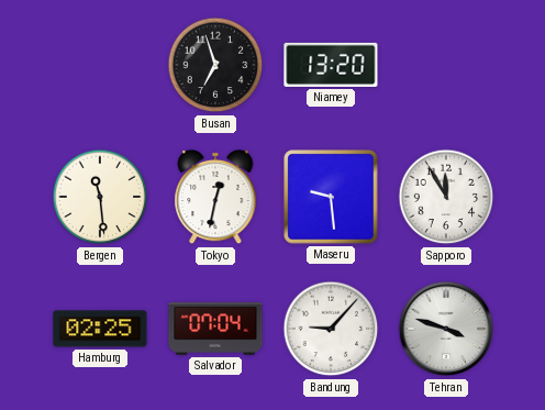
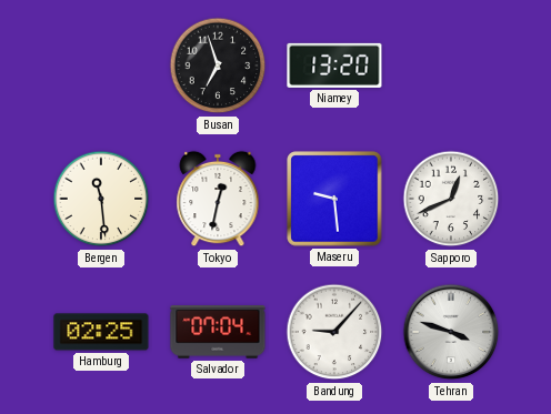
Sapporo: 11:55 -> 12:41
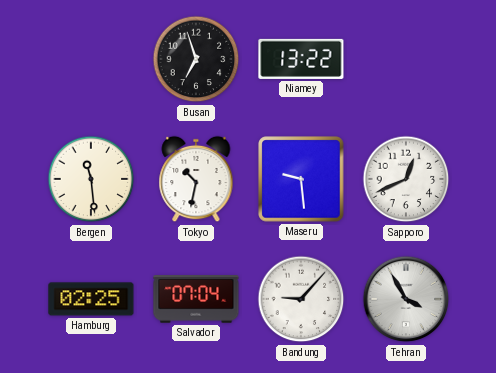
Niamey: 13:20 -> 13:22
Tokyo: 12:32 -> 10:32
Tehran: 3:48 -> 3:55
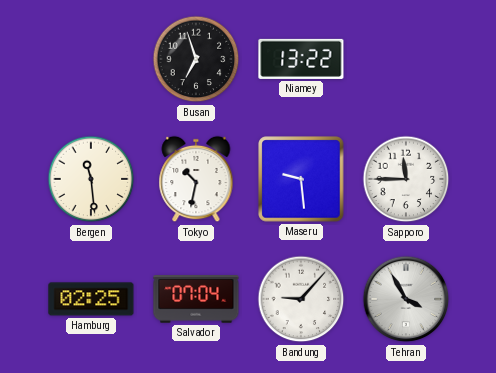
Sapporo: 12:41 -> 11:45
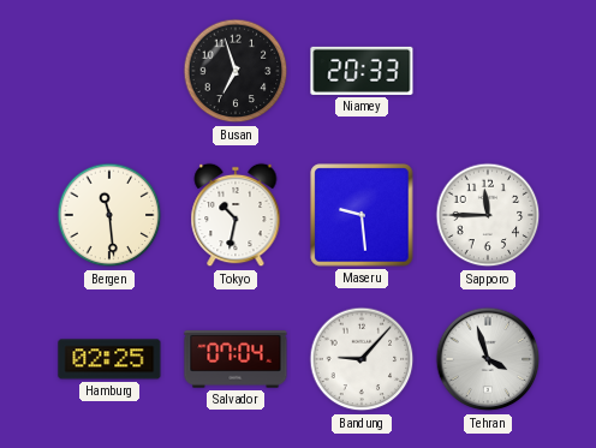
Niamey: 13:22 -> 20:33
Tehran: 3:55 -> 3:57
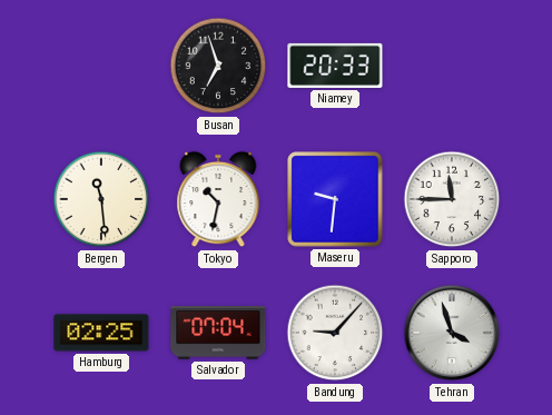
Maseru: 9:29 -> 9:31
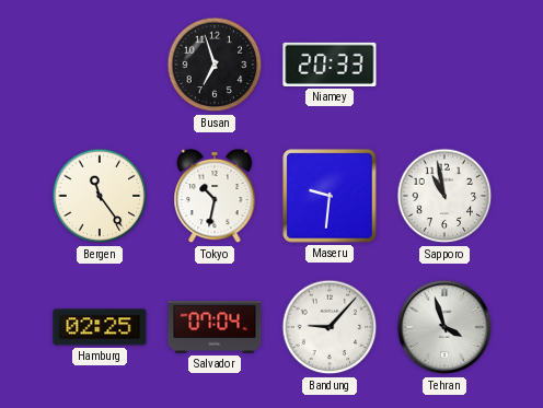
Bergen: 11:29 -> 11:24
Sapporo: 11:45 -> 10:58
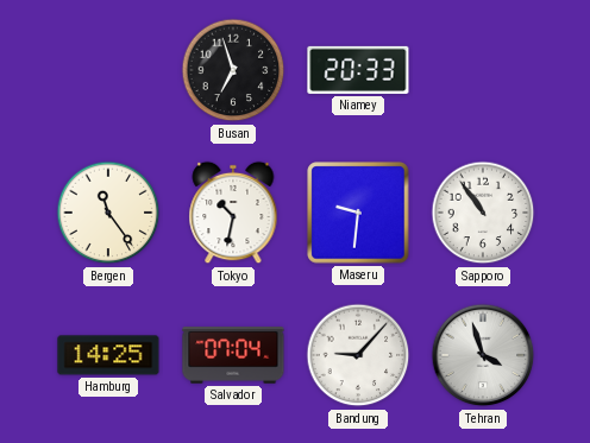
Sapporo: 10:58 -> 10:54
Hamburg: 02:25 -> 14:25
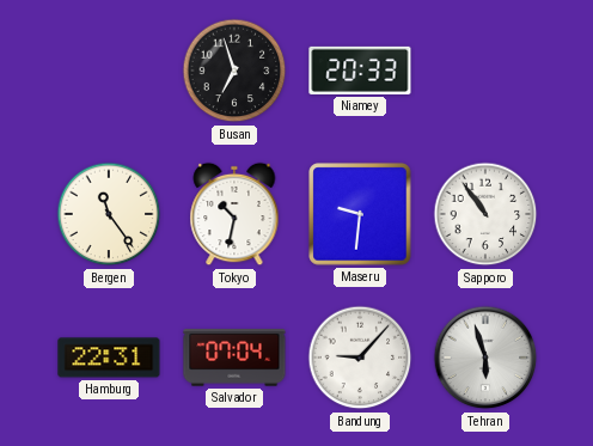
Hamburg: 14:25 -> 22:31
Tehran: 3:57 -> 5:57
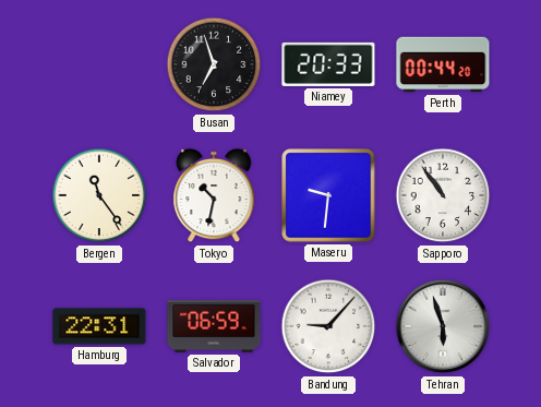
Perth: none -> 00:44
Salvador: 07:04 -> 06:59
